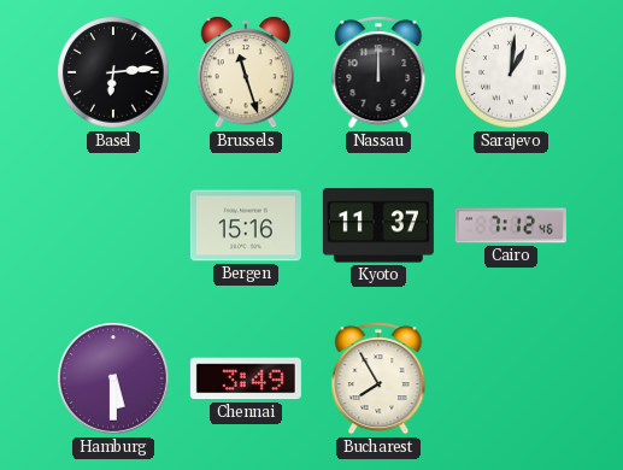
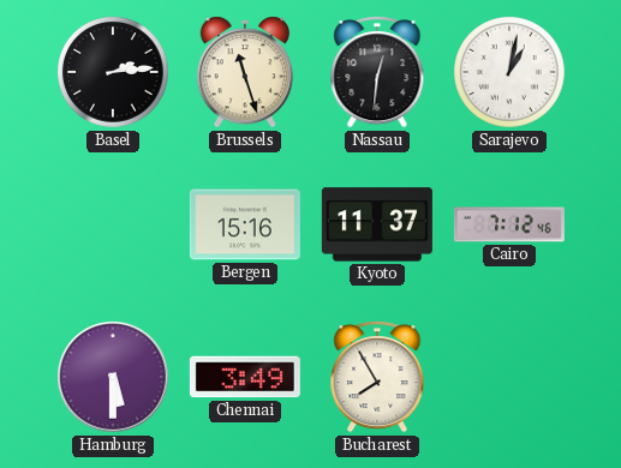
Basel: 6:14 -> 2:14
Nassau: 12:00 -> 12:31
Sarajevo: 1:01 -> 1:02
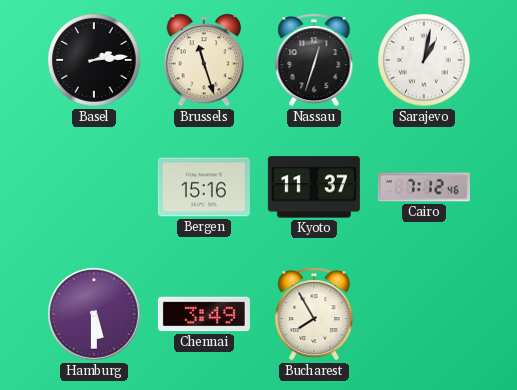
Nassau: 12:31 -> 12:33
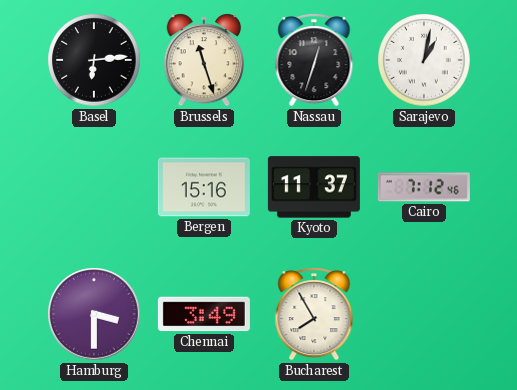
Basel: 2:14 -> 6:14
Hamburg: 5:30 -> 3:30
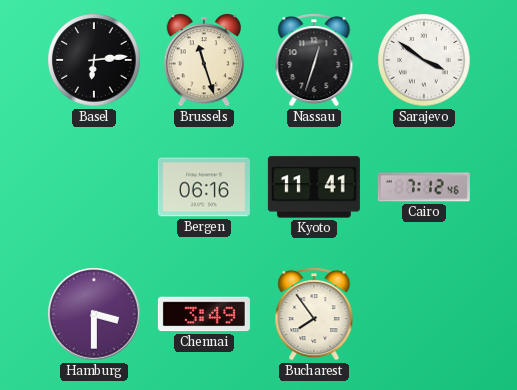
Sarajevo: 1:02 -> 3:51
Bergen: 15:16 -> 06:16
Kyoto: 11:37 -> 11:41
Bucharest: 7:55 -> 7:54
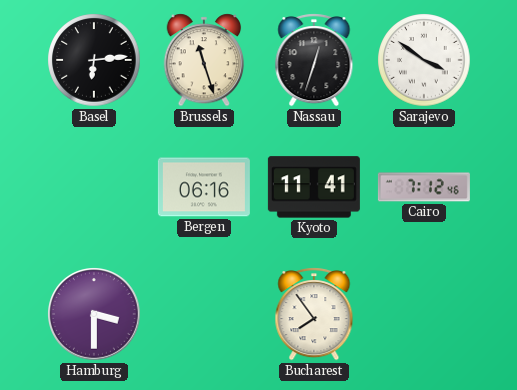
Chennai: 3:49 -> none
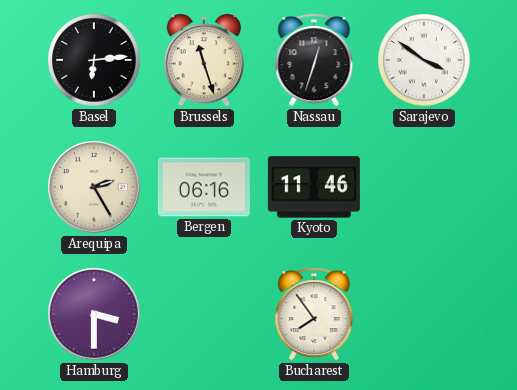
Arequipa: none -> 2:25
Kyoto: 11:41 -> 11:46
Cairo: 7:12 -> none
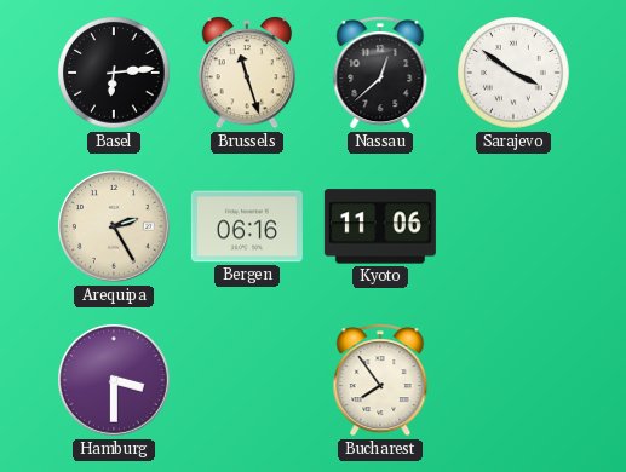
Nassau: 12:33 -> 12:38
Kyoto: 11:46 -> 11:06
